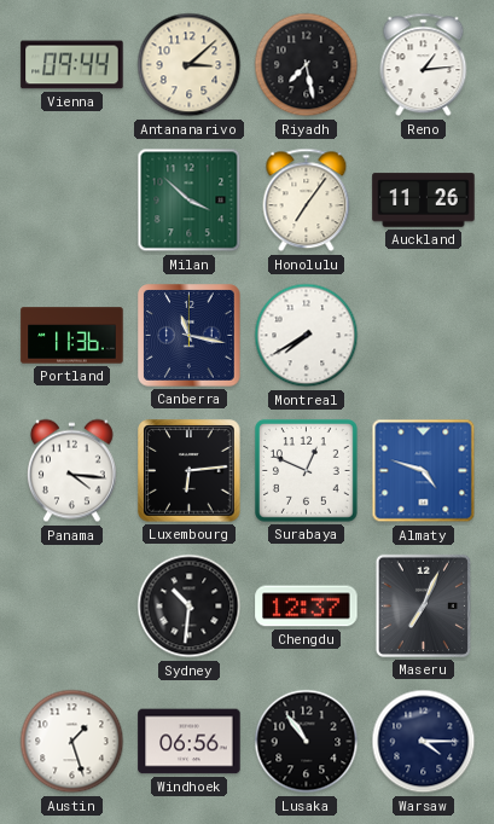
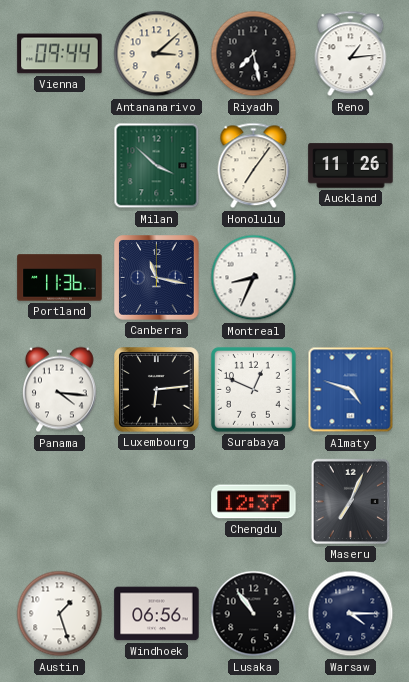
Montreal: 7:40 -> 8:34
Sydney: 10:31 -> none
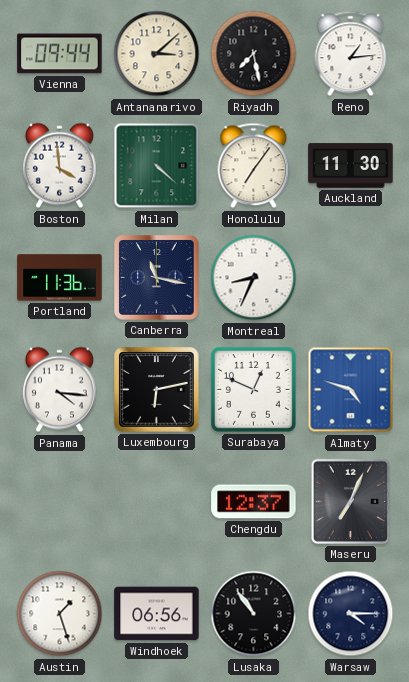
Boston: none -> 3:59
Milan: 3:52 -> 4:22
Auckland: 11:26 -> 11:30
Luxembourg: 6:14 -> 6:13
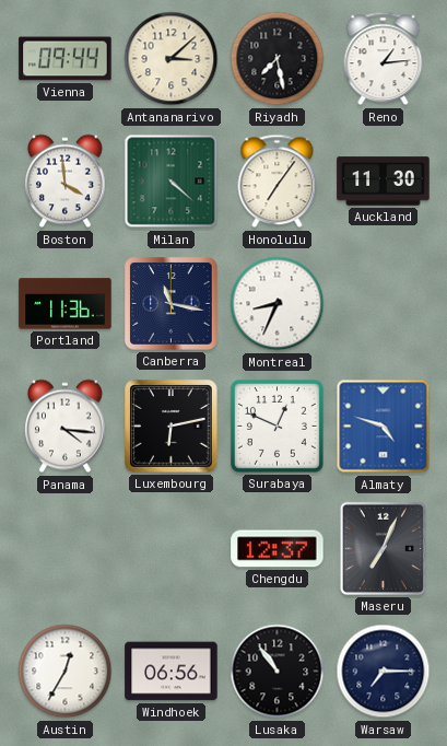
Austin: 1:27 -> 12:35
Warsaw: 4:15 -> 7:15
